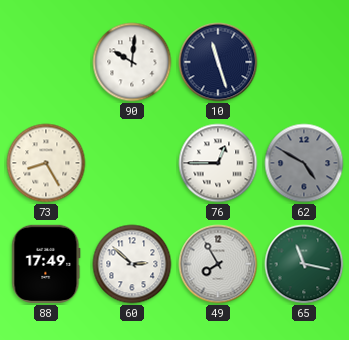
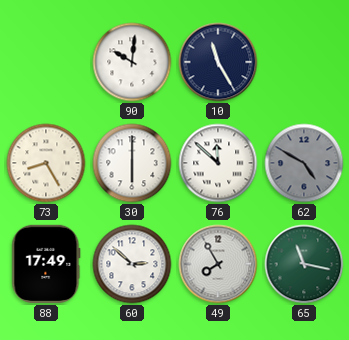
10: 11:27 -> 11:25
30: none -> 6:00
76: 12:45 -> 11:52
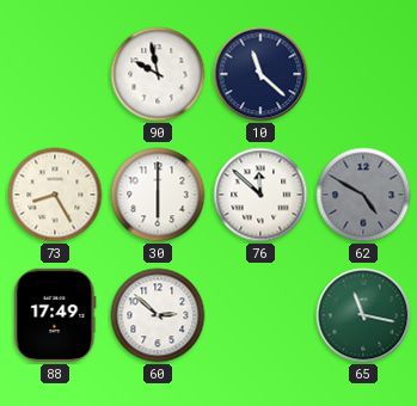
90: 10:01 -> 9:58
10: 11:25 -> 11:22
49: 7:55 -> none
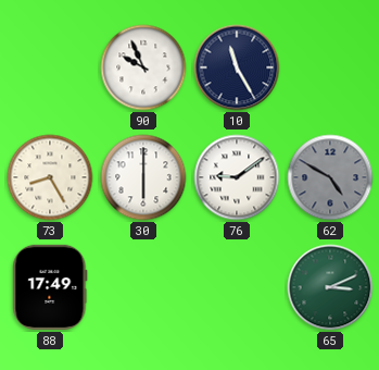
90: 9:58 -> 9:56
10: 11:22 -> 11:25
76: 11:52 -> 9:09
60: 2:52 -> none
65: 11:17 -> 3:11
